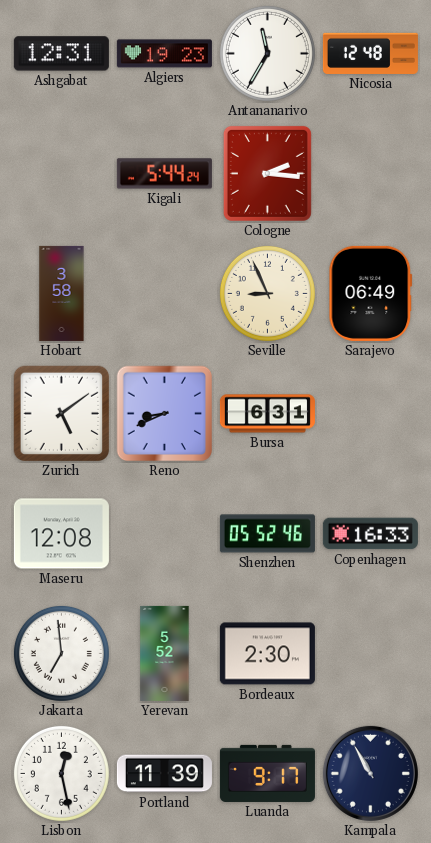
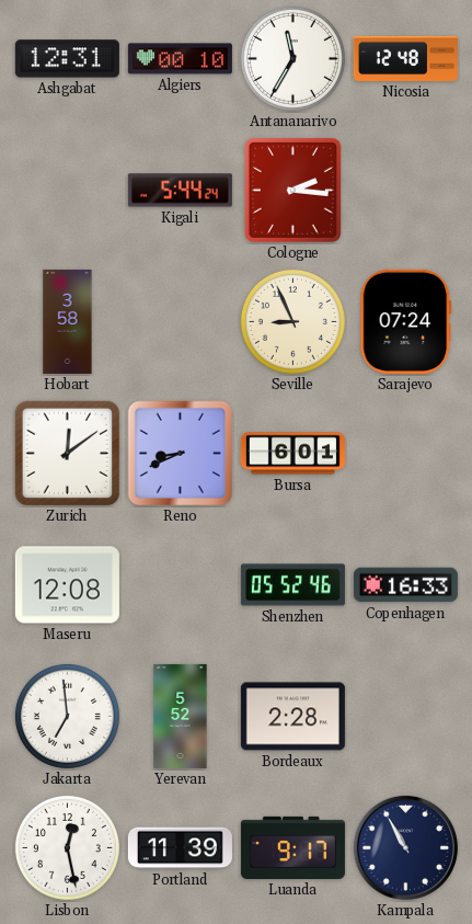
Algiers: 19:23 -> 00:10
Sarajevo: 06:49 -> 07:24
Zurich: 5:09 -> 12:09
Bursa: 6:31 -> 6:01
Bordeaux: 2:30 -> 2:28
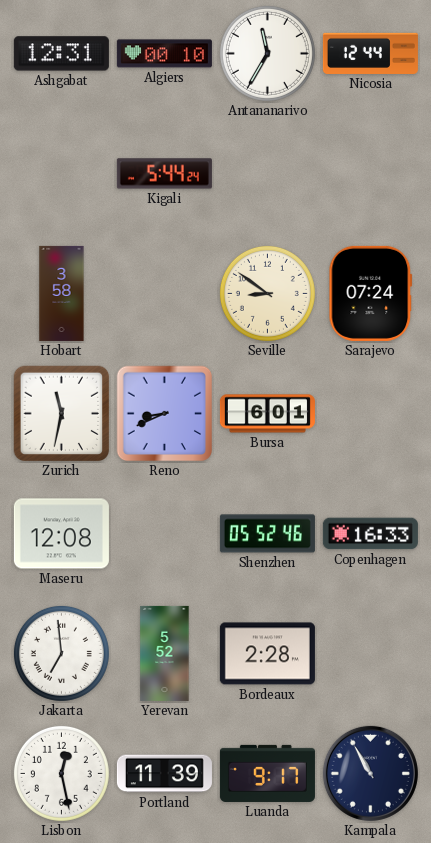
Nicosia: 12:48 -> 12:44
Cologne: 2:16 -> none
Seville: 8:56 -> 8:51
Zurich: 12:09 -> 11:32
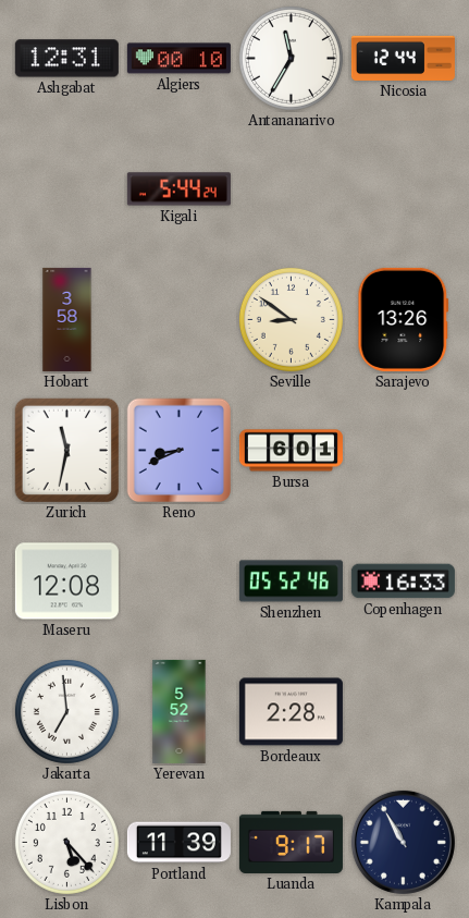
Sarajevo: 07:24 -> 13:26
Lisbon: 12:28 -> 5:23
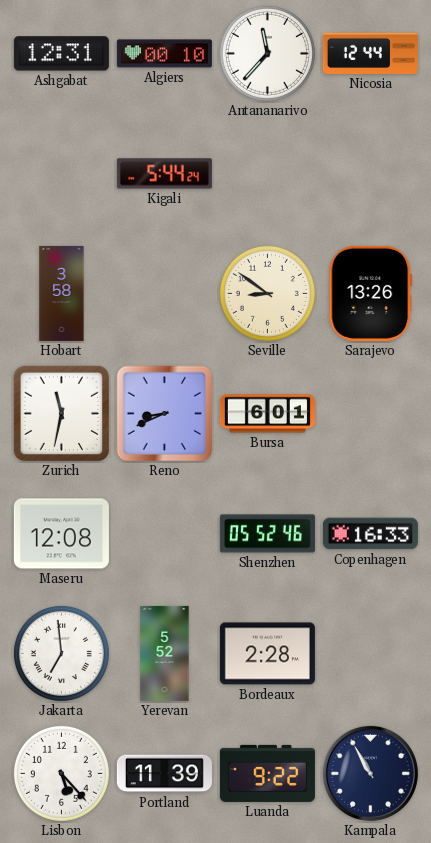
Antananarivo: 11:35 -> 11:37
Luanda: 9:17 -> 9:22
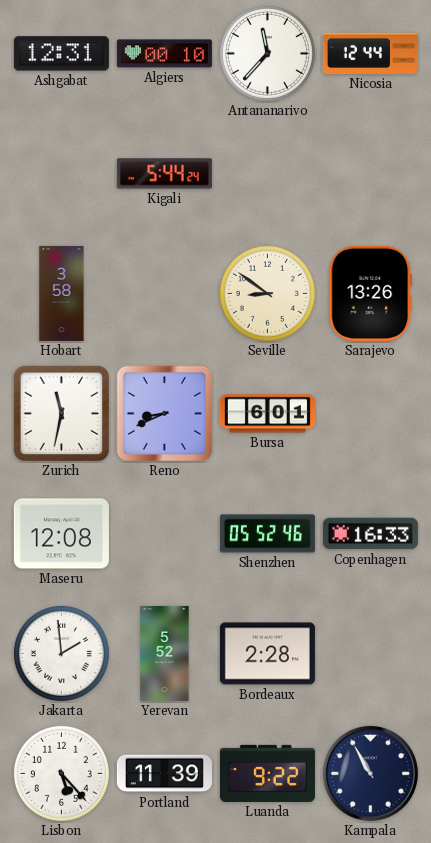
Jakarta: 6:59 -> 1:59
